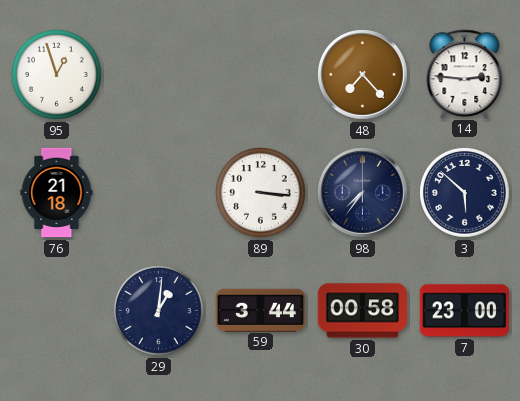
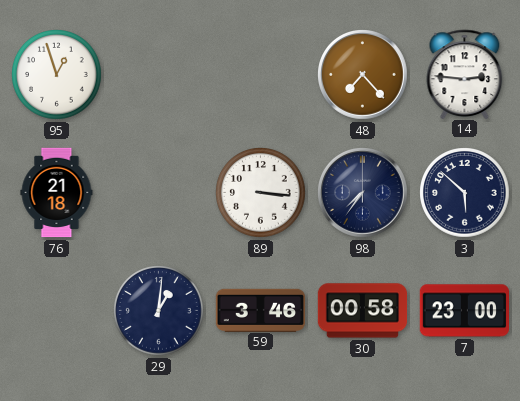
59: 3:44 -> 3:46
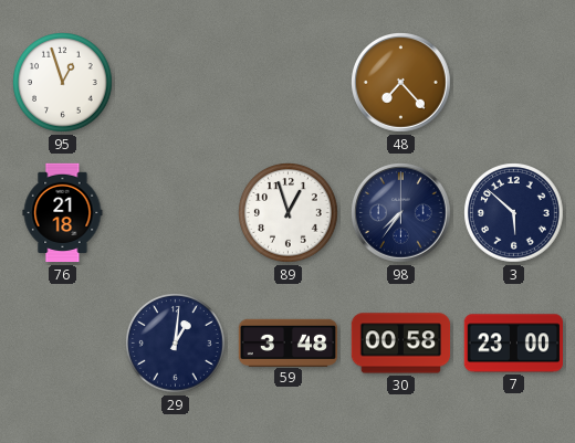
14: 2:46 -> none
89: 3:16 -> 12:57
59: 3:46 -> 3:48
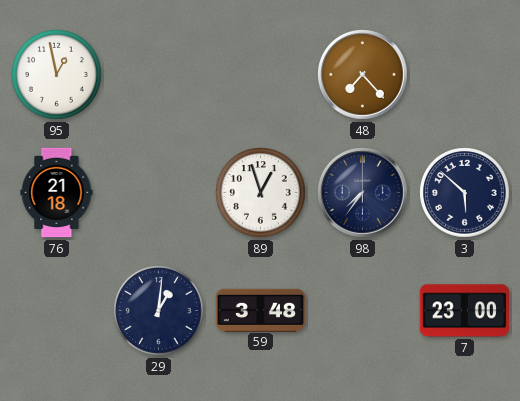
95: 12:57 -> 12:58
30: 00:58 -> none
